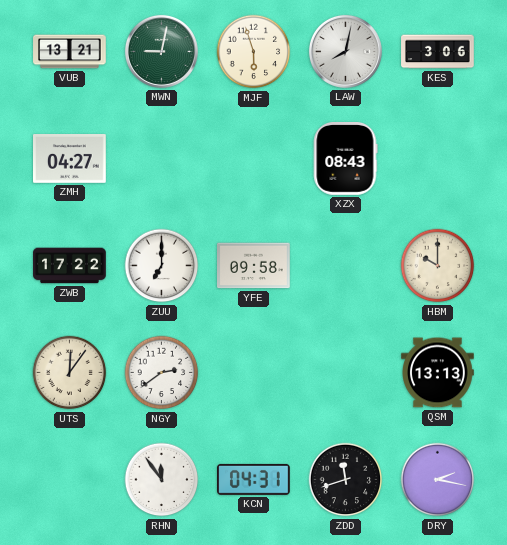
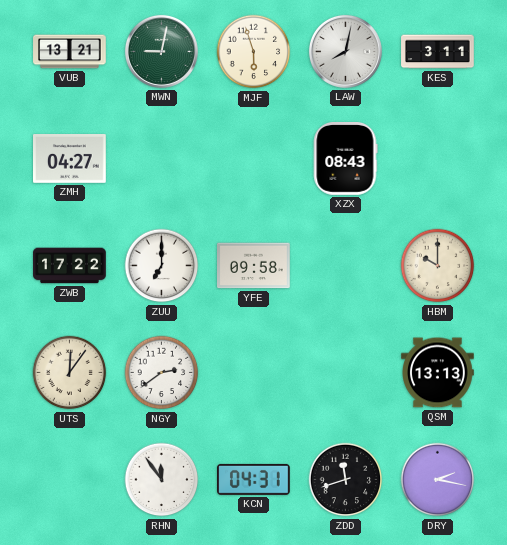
KES: 3:06 -> 3:11
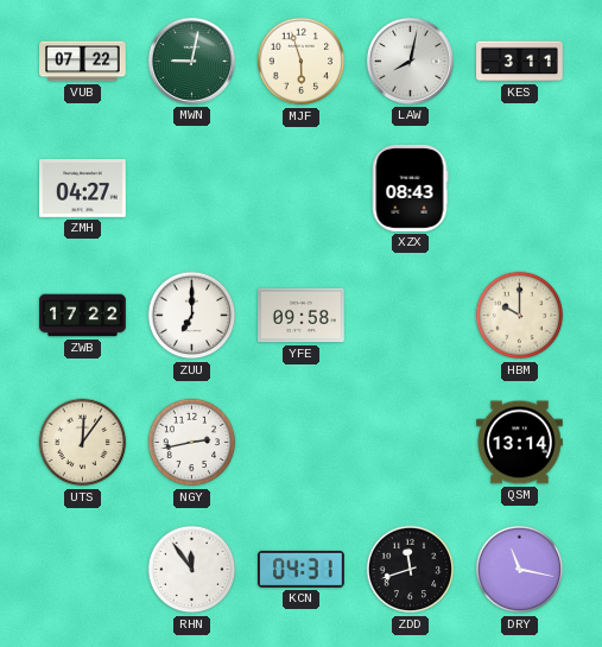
VUB: 13:21 -> 07:22
NGY: 2:39 -> 2:43
QSM: 13:13 -> 13:14
DRY: 2:17 -> 11:17
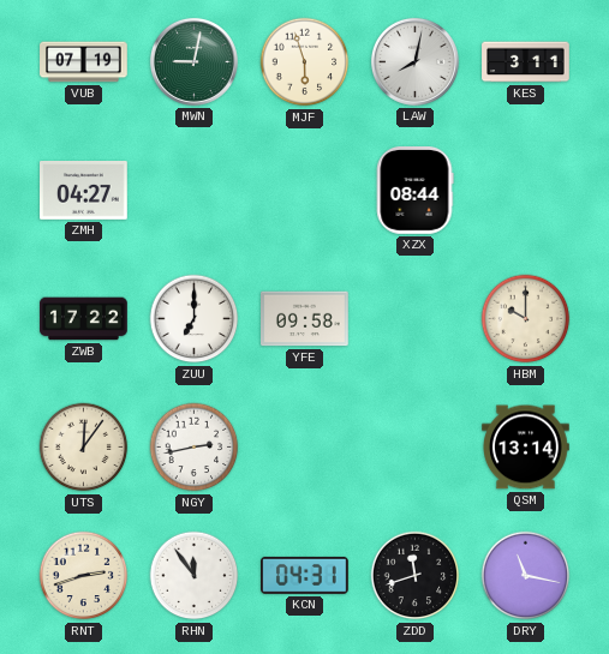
VUB: 07:22 -> 07:19
XZX: 08:43 -> 08:44
RNT: none -> 2:42
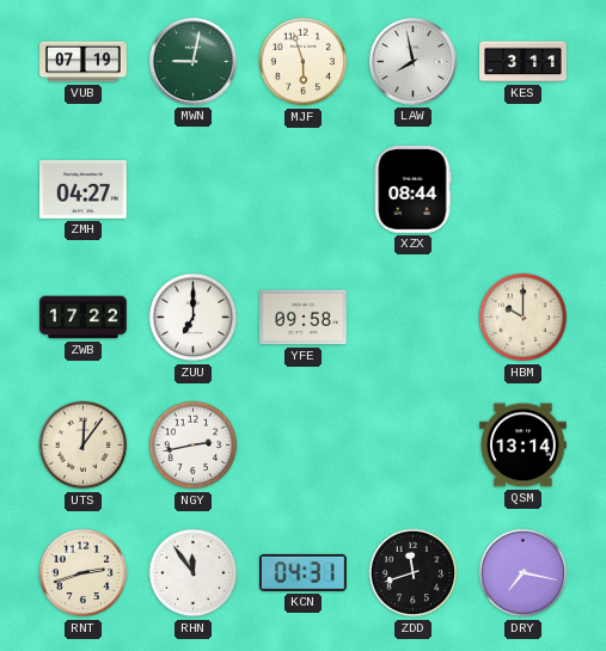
LAW: 8:02 -> 7:58
DRY: 11:17 -> 7:17
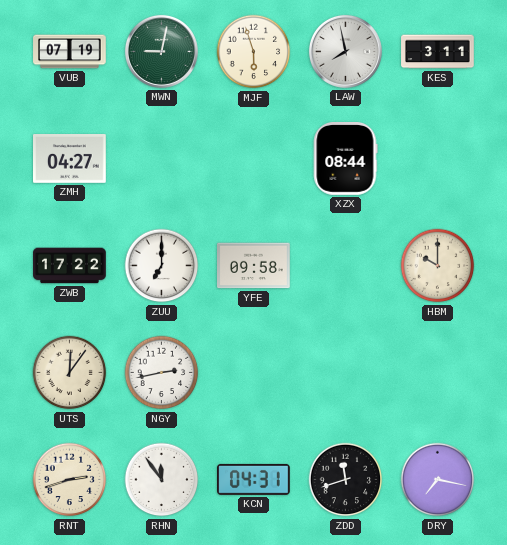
QSM: 13:14 -> none
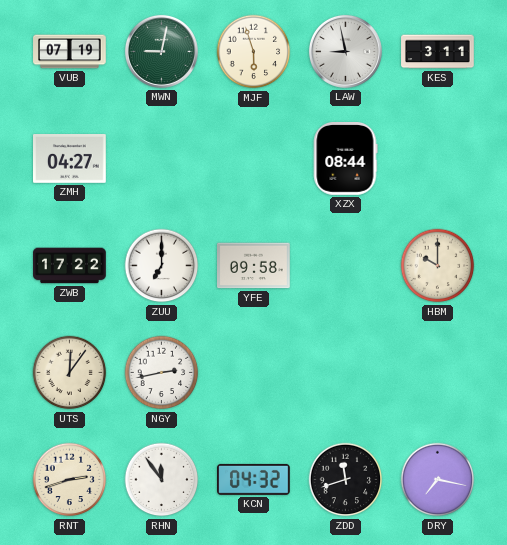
LAW: 7:58 -> 8:58
KCN: 04:31 -> 04:32
